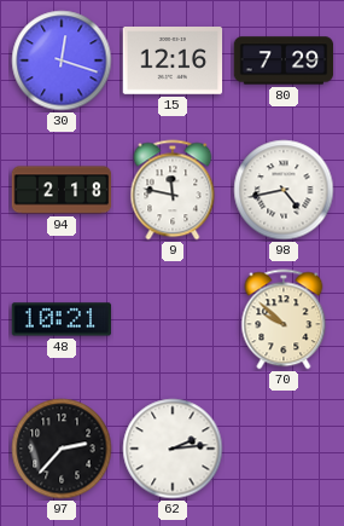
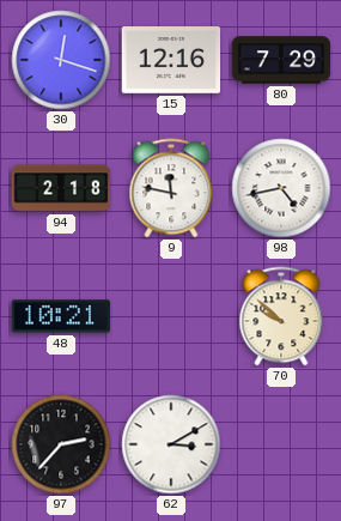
62: 2:14 -> 3:10
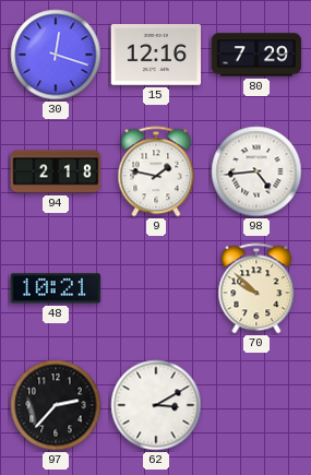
9: 11:47 -> 1:47
98: 4:43 -> 4:44
